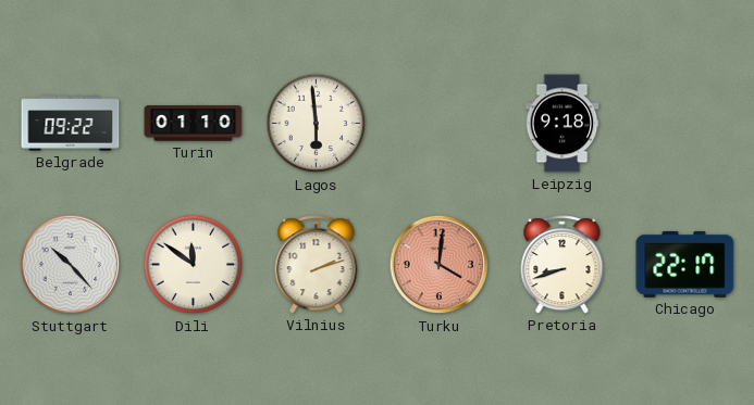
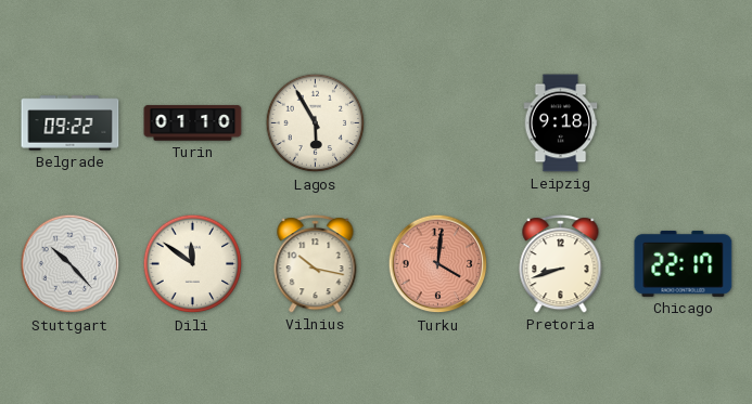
Lagos: 5:59 -> 5:55
Vilnius: 2:12 -> 10:17
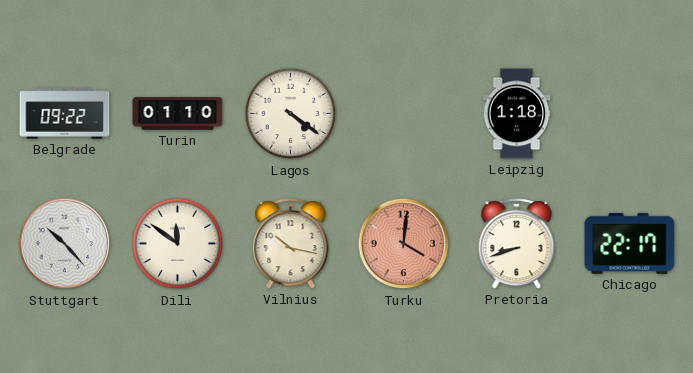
Lagos: 5:55 -> 4:21
Leipzig: 9:18 -> 1:18
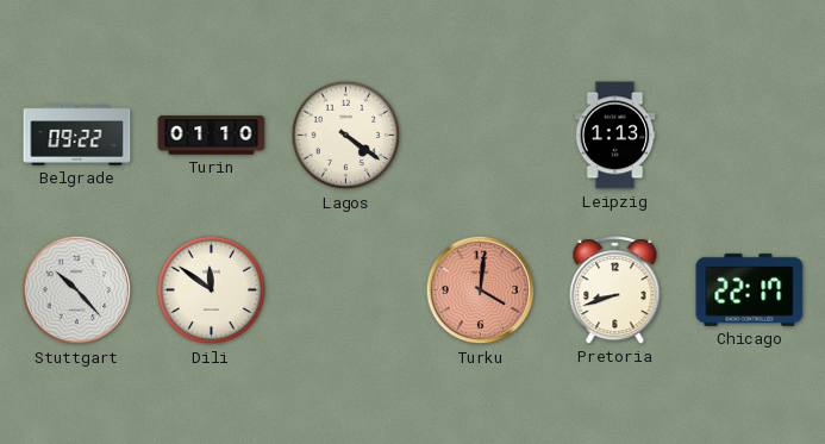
Leipzig: 1:18 -> 1:13
Vilnius: 10:17 -> none
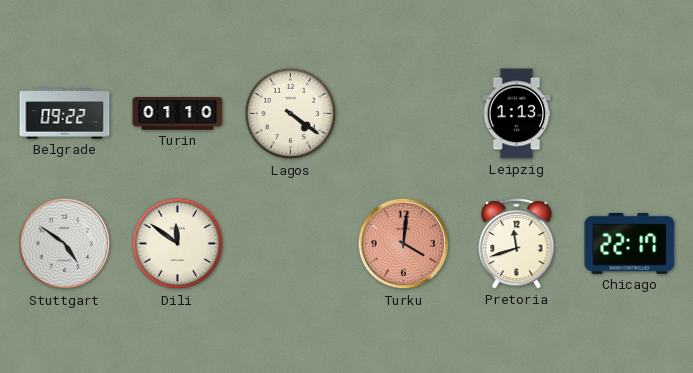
Stuttgart: 10:23 -> 4:51
Pretoria: 8:42 -> 11:42
